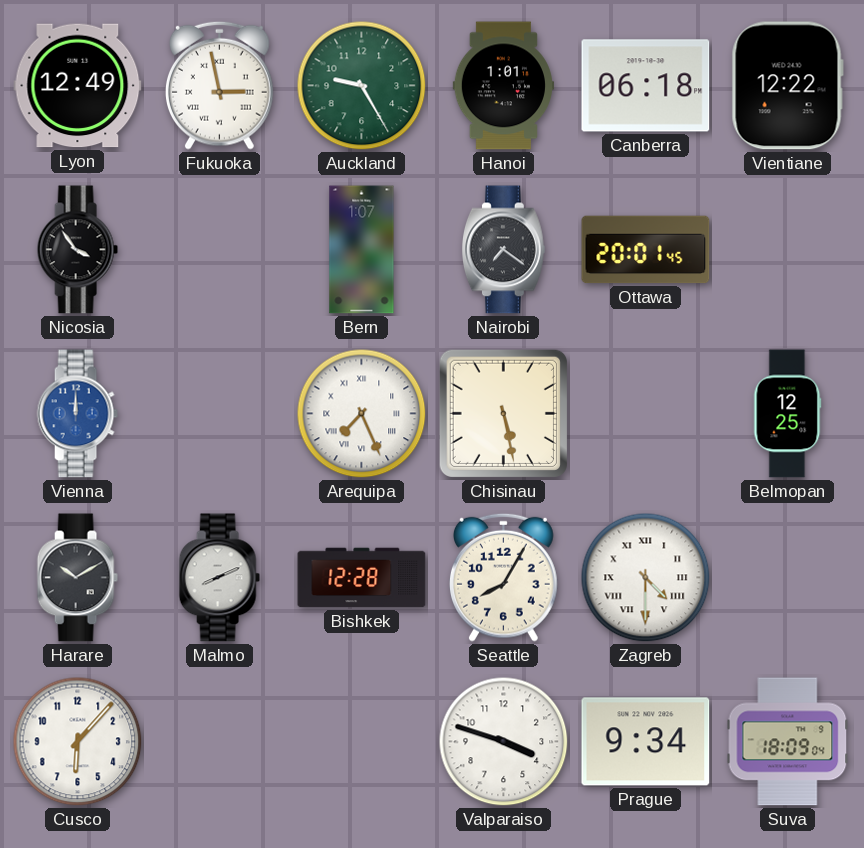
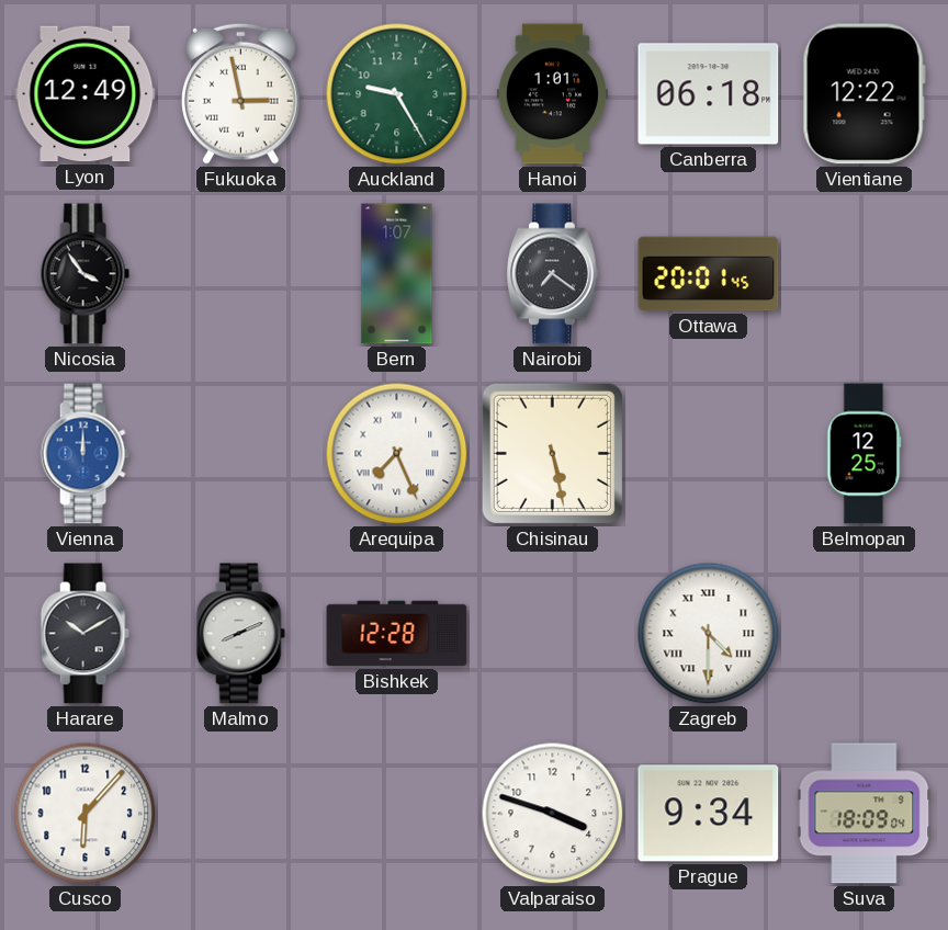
Seattle: 8:05 -> none
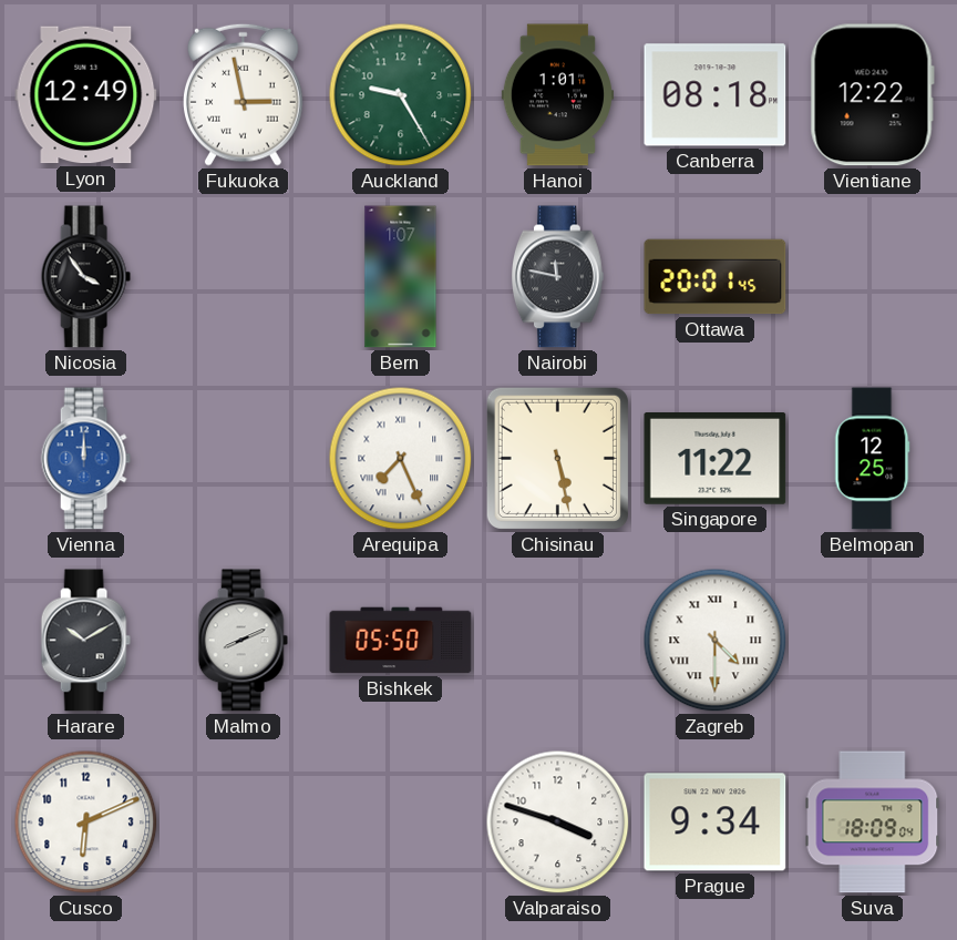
Canberra: 06:18 -> 08:18
Nairobi: 7:21 -> 11:47
Singapore: none -> 11:22
Bishkek: 12:28 -> 05:50
Cusco: 6:07 -> 6:11
